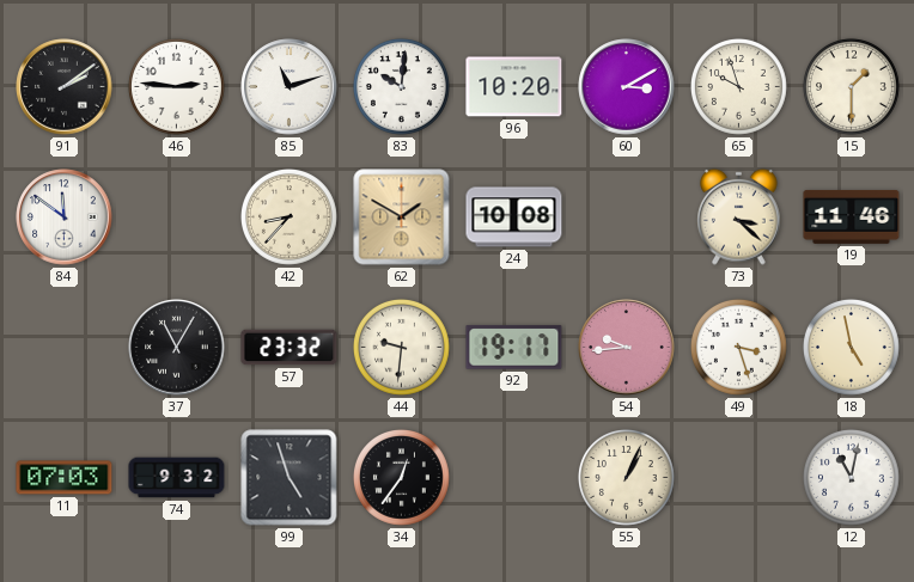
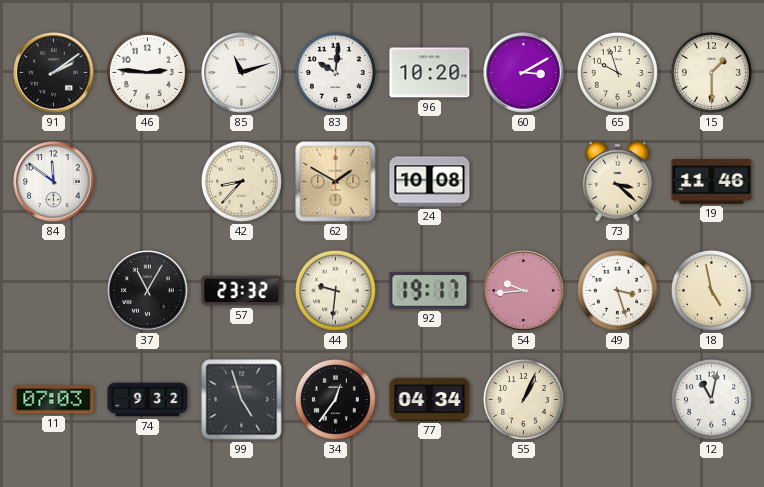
77: none -> 04:34
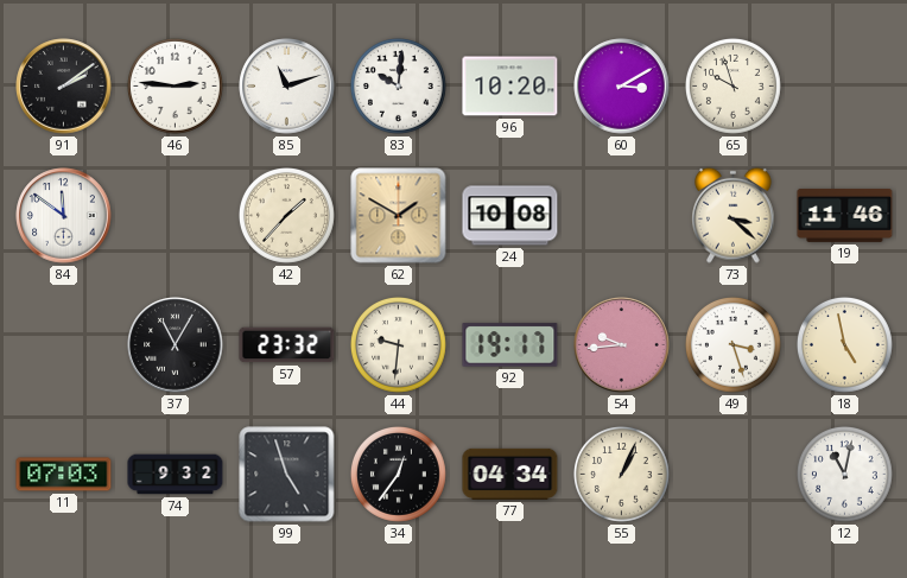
15: 1:30 -> none
42: 8:37 -> 1:37
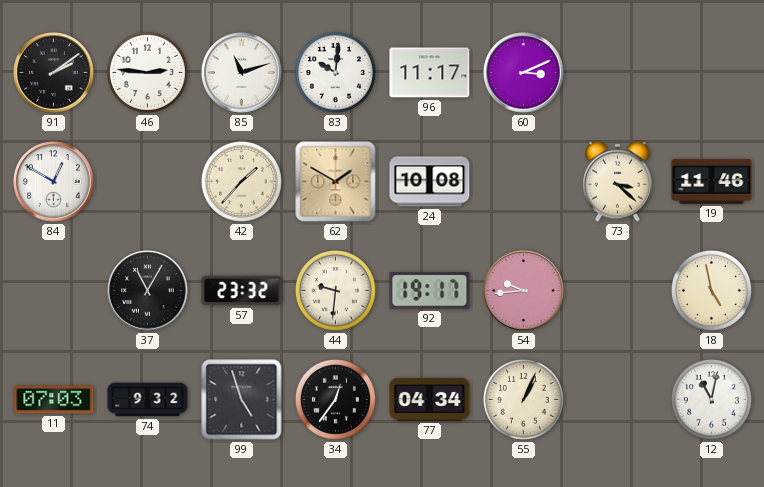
96: 10:20 -> 11:17
60: 3:10 -> 3:11
65: 9:57 -> none
84: 11:51 -> 12:50
49: 3:27 -> none
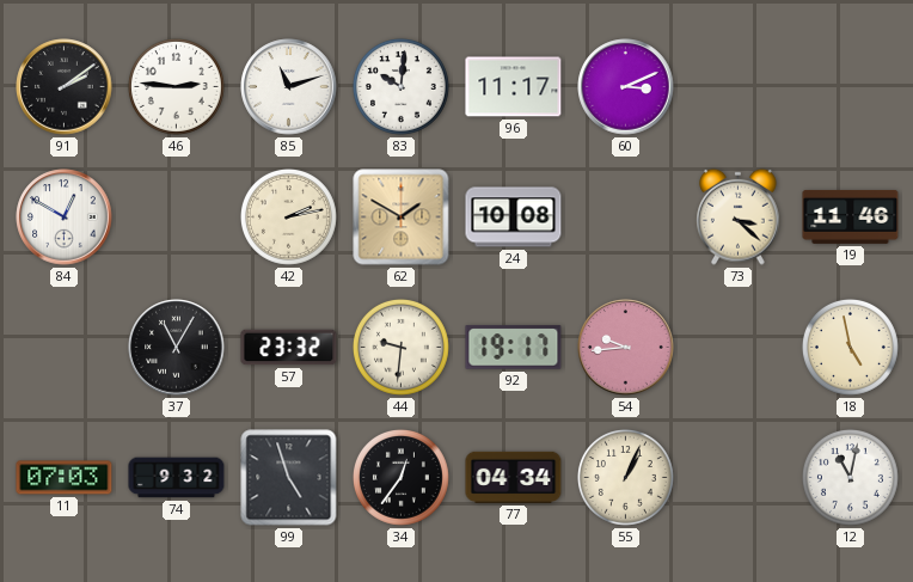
42: 1:37 -> 2:13
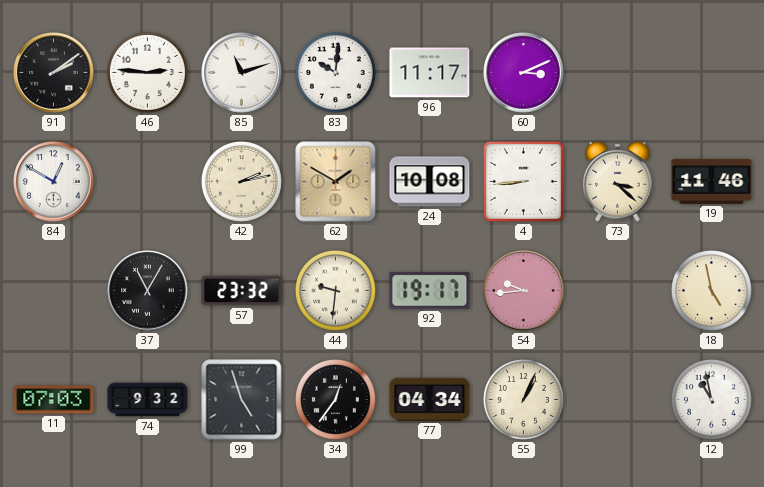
4: none -> 8:44
12: 11:02 -> 10:58
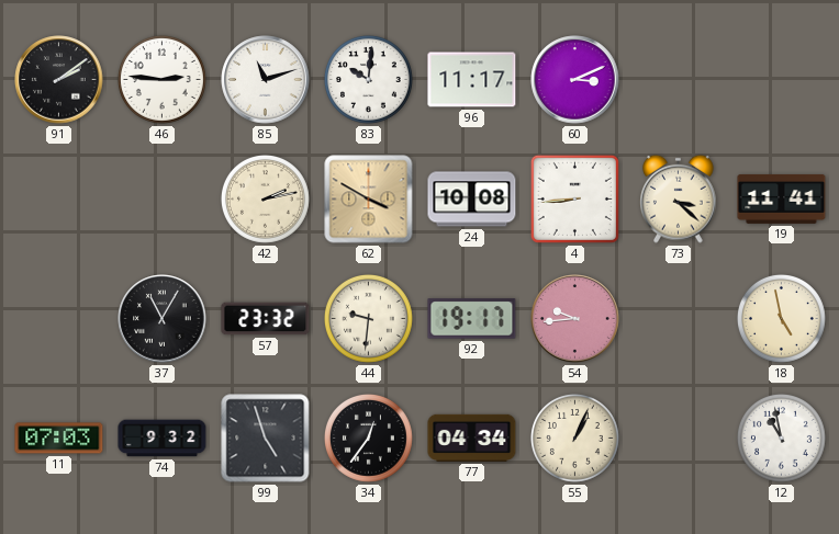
84: 12:50 -> none
62: 1:50 -> 3:50
19: 11:46 -> 11:41
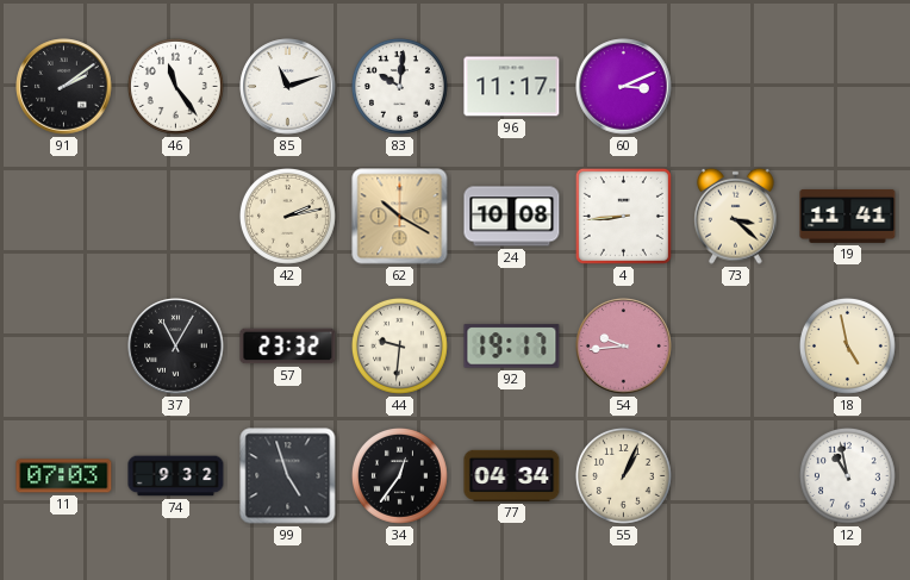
46: 2:46 -> 11:24
62: 3:50 -> 10:20
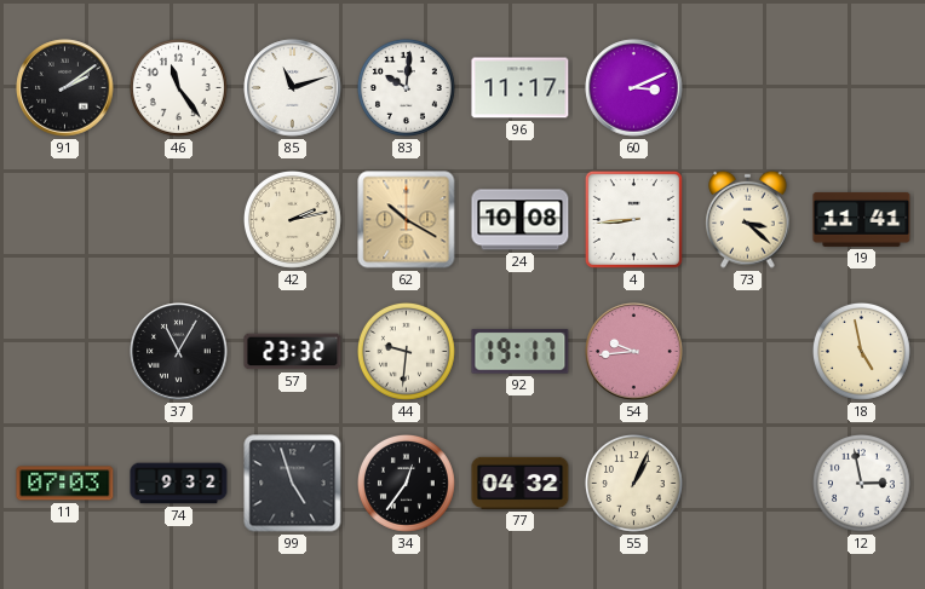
77: 04:34 -> 04:32
12: 10:58 -> 2:58
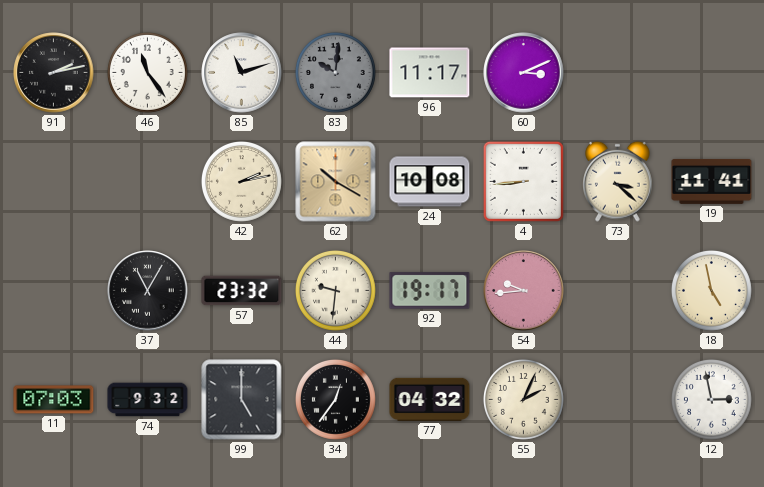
91: 2:09 -> 2:13
83 dial: white -> grey
99: 4:57 -> 5:00
55: 1:04 -> 2:04
